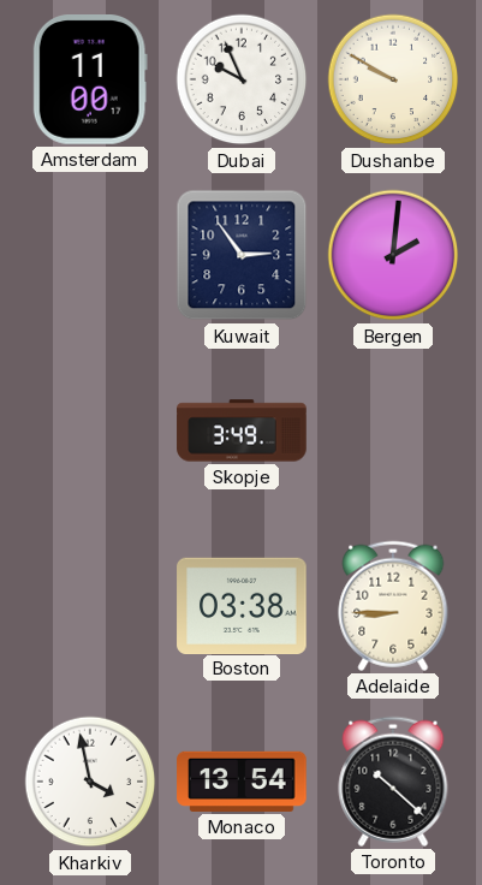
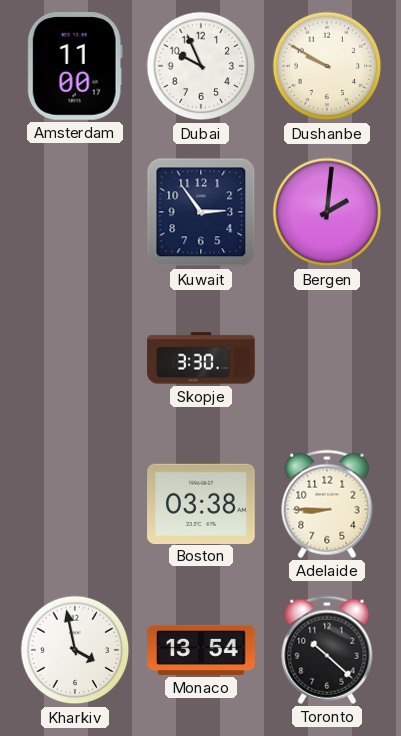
Skopje: 3:49 -> 3:30
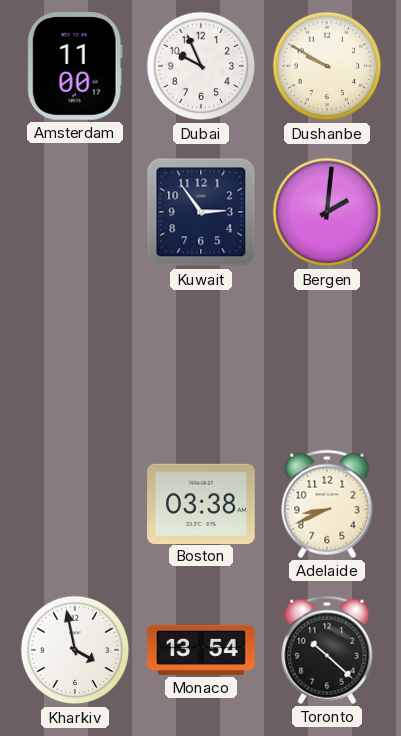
Skopje: 3:30 -> none
Adelaide: 8:45 -> 8:41
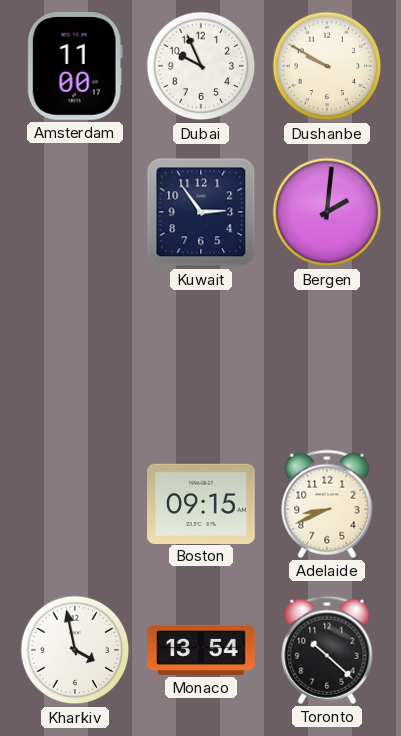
Boston: 03:38 -> 09:15
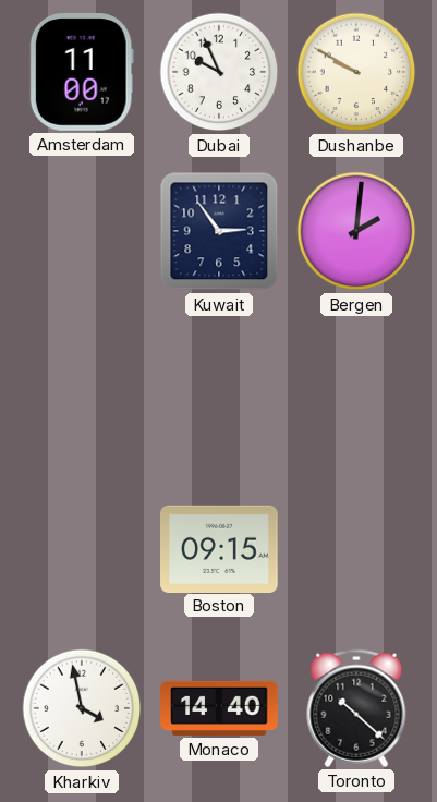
Adelaide: 8:41 -> none
Monaco: 13:54 -> 14:40
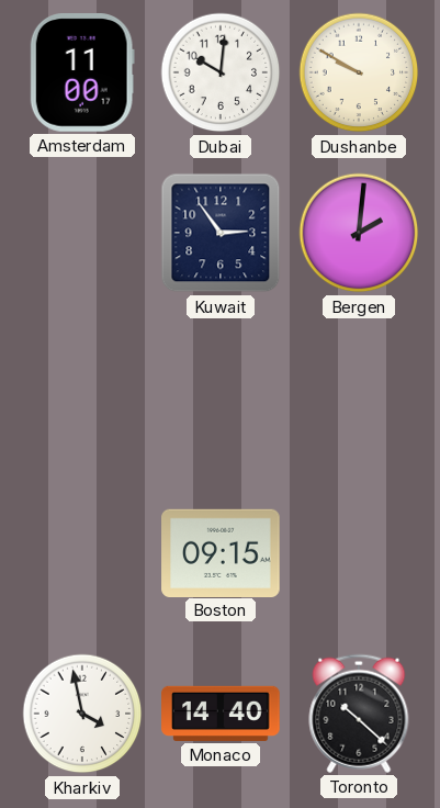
Dubai: 9:56 -> 10:01
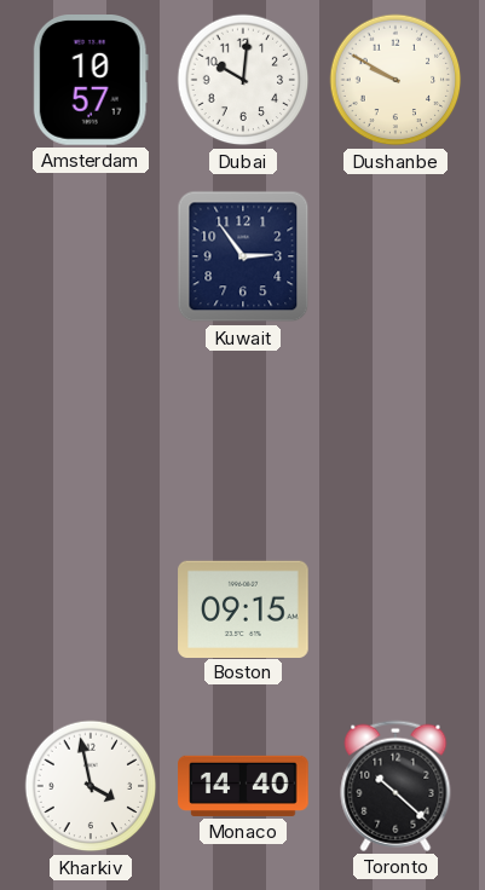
Amsterdam: 11:00 -> 10:57
Bergen: 2:01 -> none
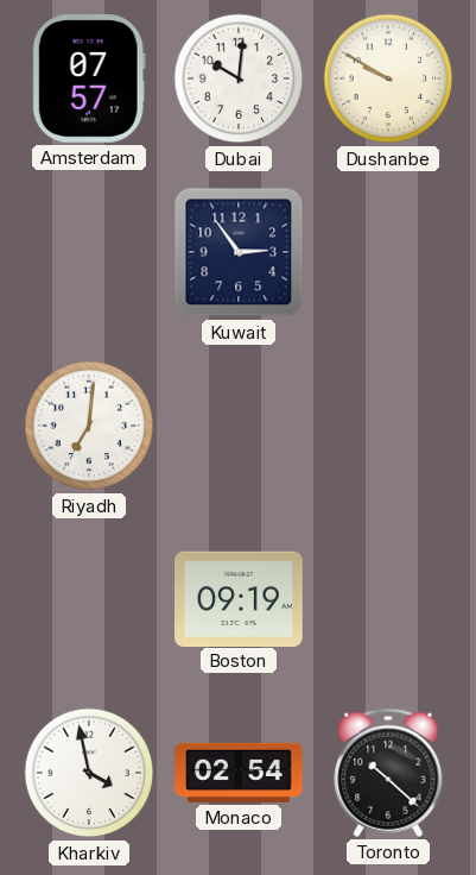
Amsterdam: 10:57 -> 07:57
Riyadh: none -> 7:01
Boston: 09:15 -> 09:19
Monaco: 14:40 -> 02:54
